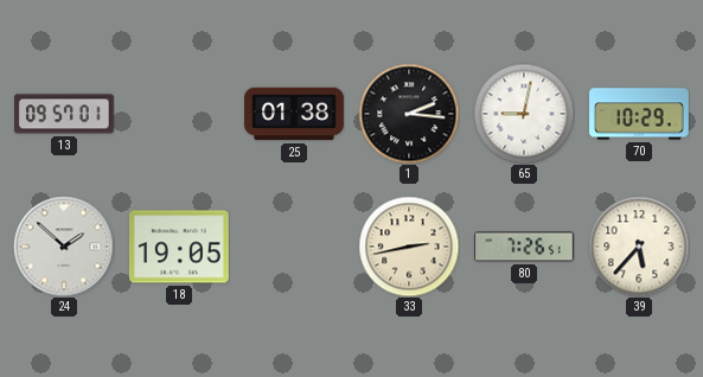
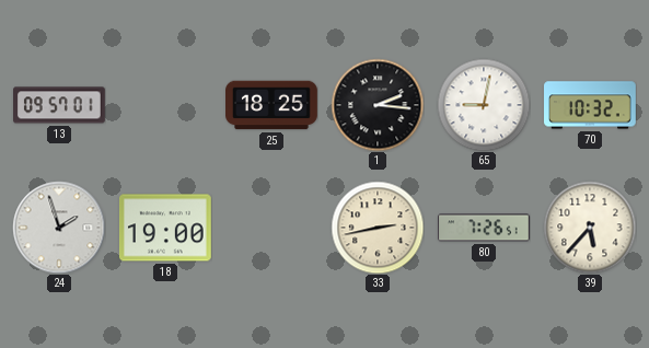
25: 01:38 -> 18:25
70: 10:29 -> 10:32
24: 1:52 -> 1:57
18: 19:05 -> 19:00
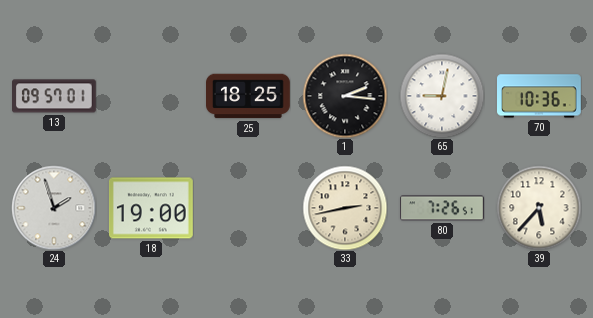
70: 10:32 -> 10:36
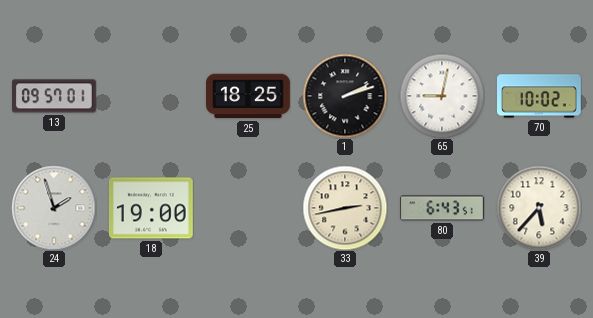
1: 2:16 -> 2:12
70: 10:36 -> 10:02
80: 7:26 -> 6:43
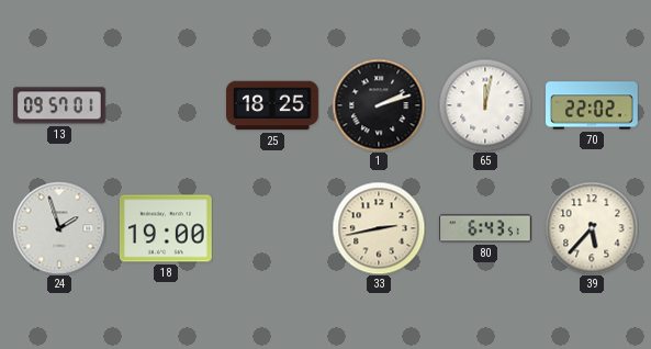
65: 9:02 -> 12:02
70: 10:02 -> 22:02
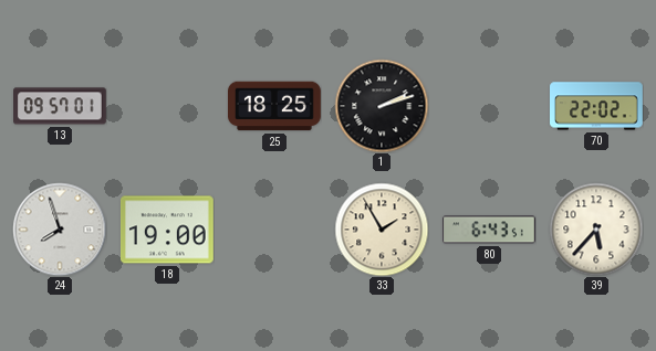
65: 12:02 -> none
24: 1:57 -> 7:57
33: 2:43 -> 1:55
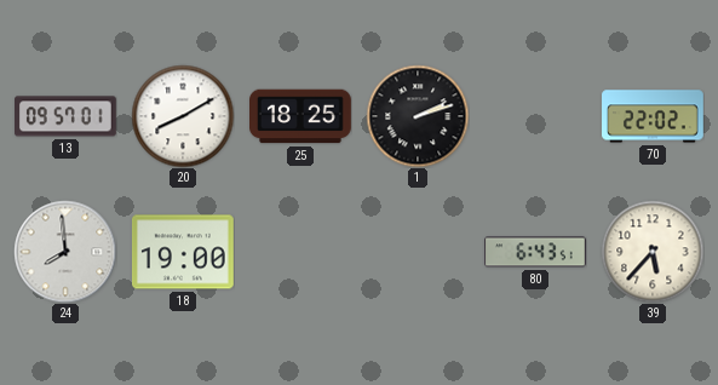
20: none -> 8:10
24: 7:57 -> 7:59
33: 1:55 -> none
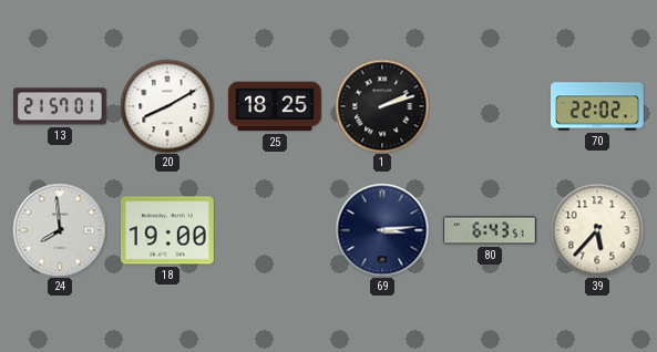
13: 09:57 -> 21:57
69: none -> 3:14
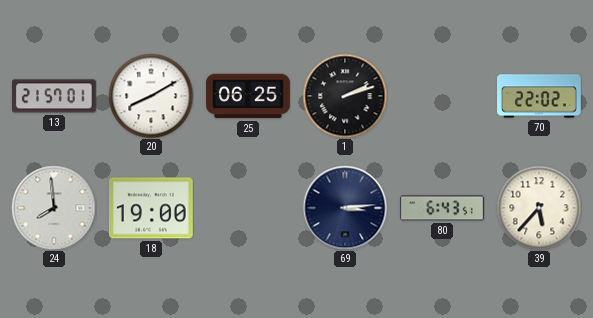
25: 18:25 -> 06:25
